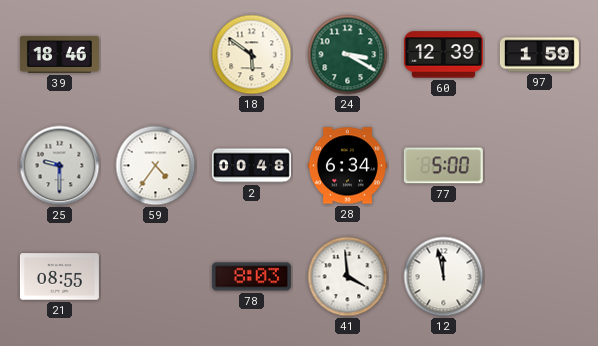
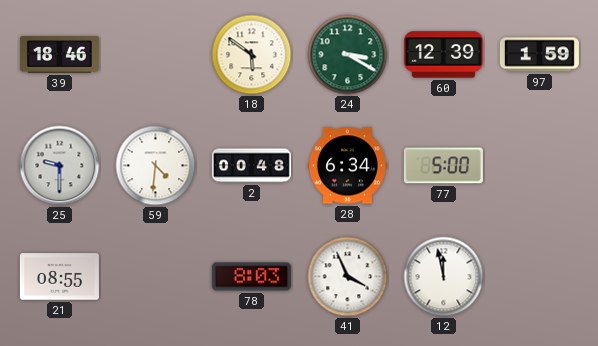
59: 4:36 -> 4:31
41: 3:59 -> 3:56
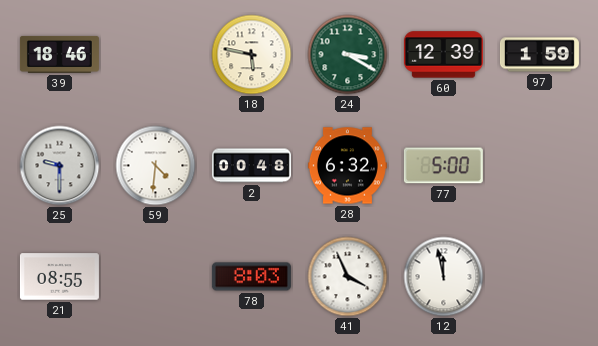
18: 5:51 -> 5:47
28: 6:34 -> 6:32
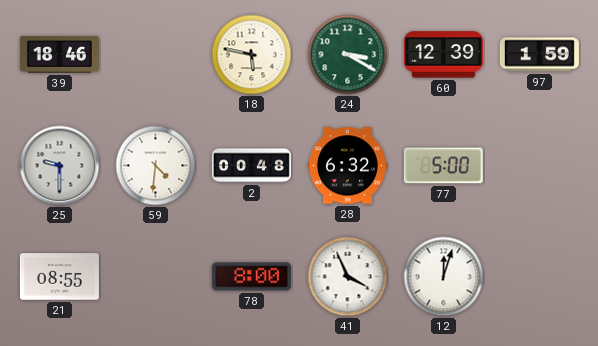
78: 8:03 -> 8:00
12: 11:58 -> 12:03
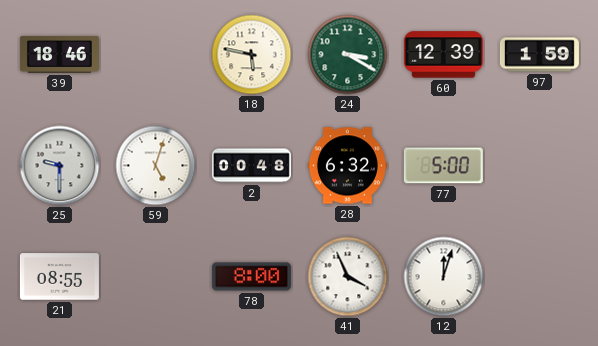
59: 4:31 -> 5:03
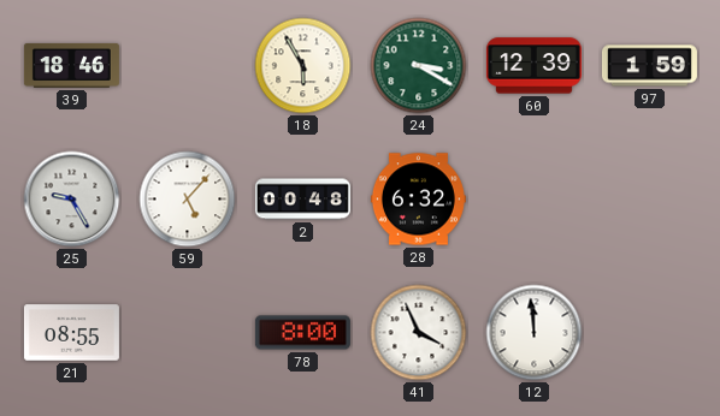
18: 5:47 -> 5:55
25: 9:30 -> 9:25
59: 5:03 -> 5:07
77: 5:00 -> none
12: 12:03 -> 11:59
